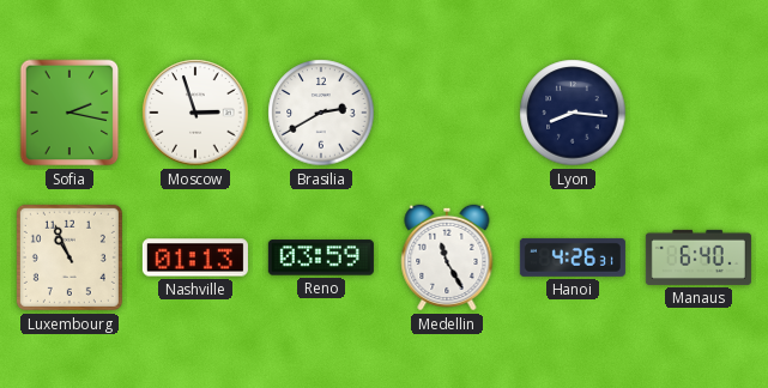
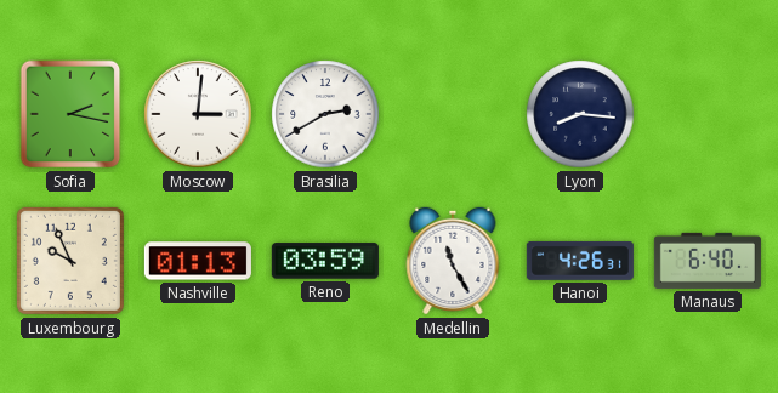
Moscow: 2:57 -> 3:01
Luxembourg: 10:56 -> 9:56
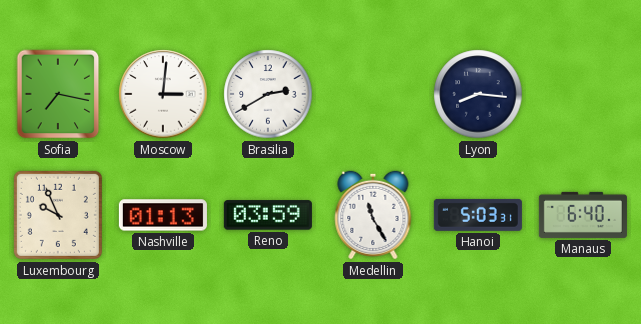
Sofia: 2:17 -> 7:17
Hanoi: 4:26 -> 5:03
